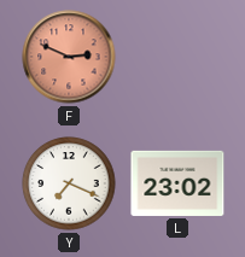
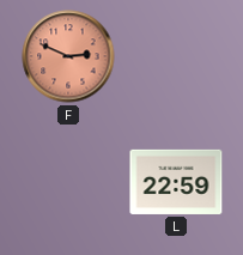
Y: 7:19 -> none
L: 23:02 -> 22:59
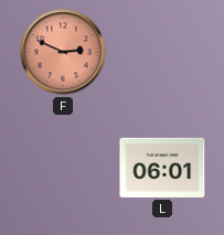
L: 22:59 -> 06:01
